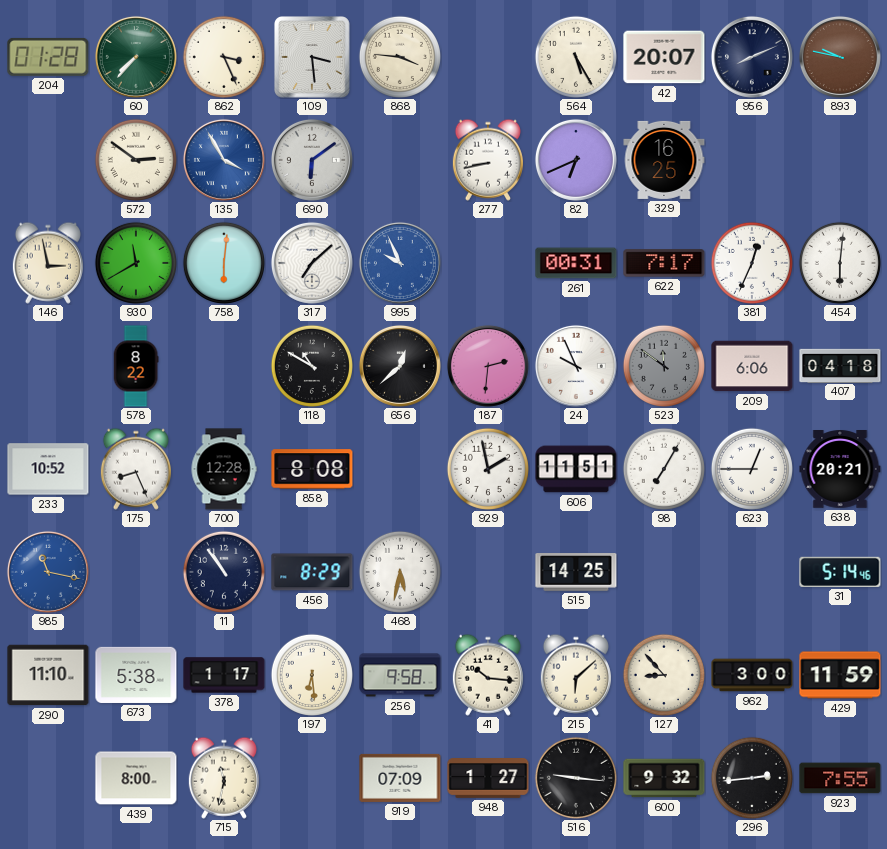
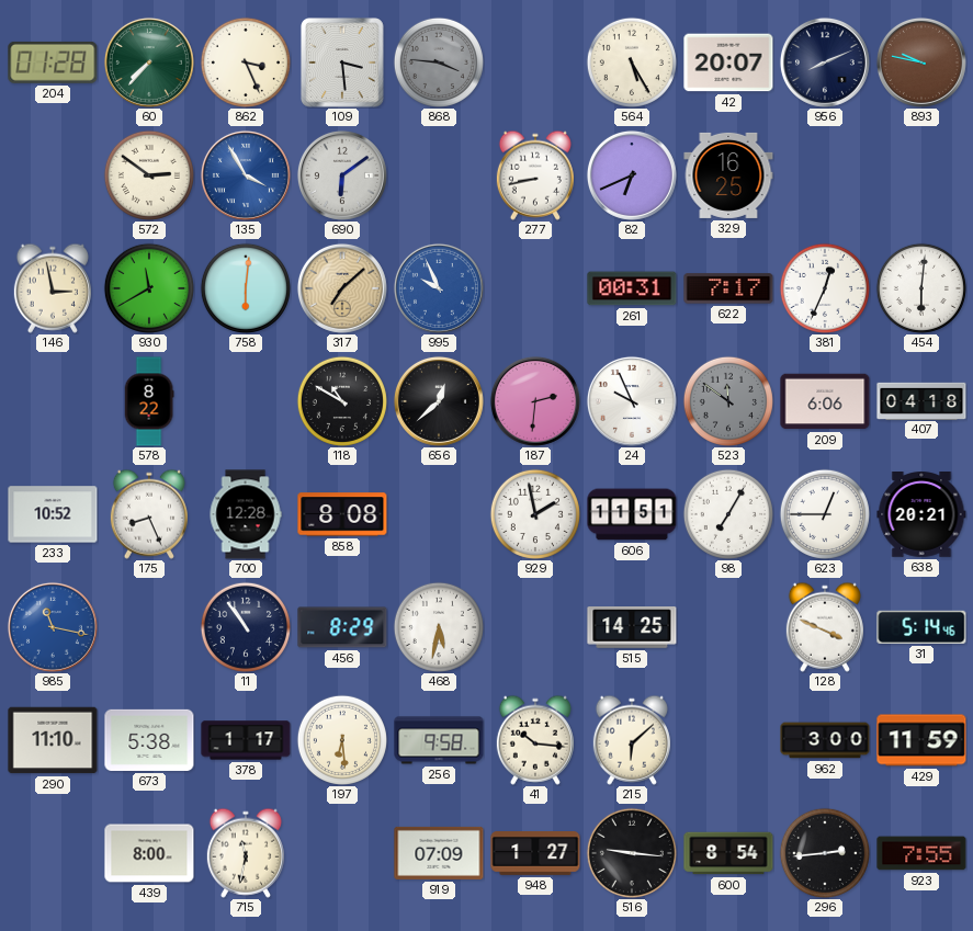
868 dial: cream -> grey
317 dial: white -> champagne
128: none -> 3:49
127: 8:53 -> none
600: 9:32 -> 8:54
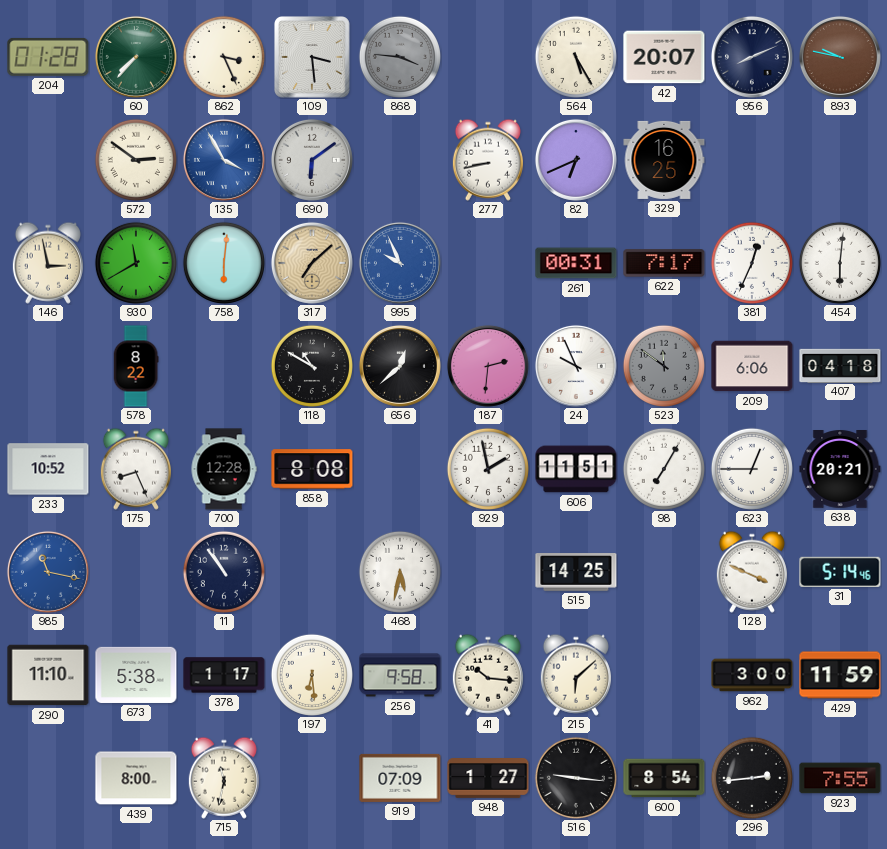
456: 8:29 -> none
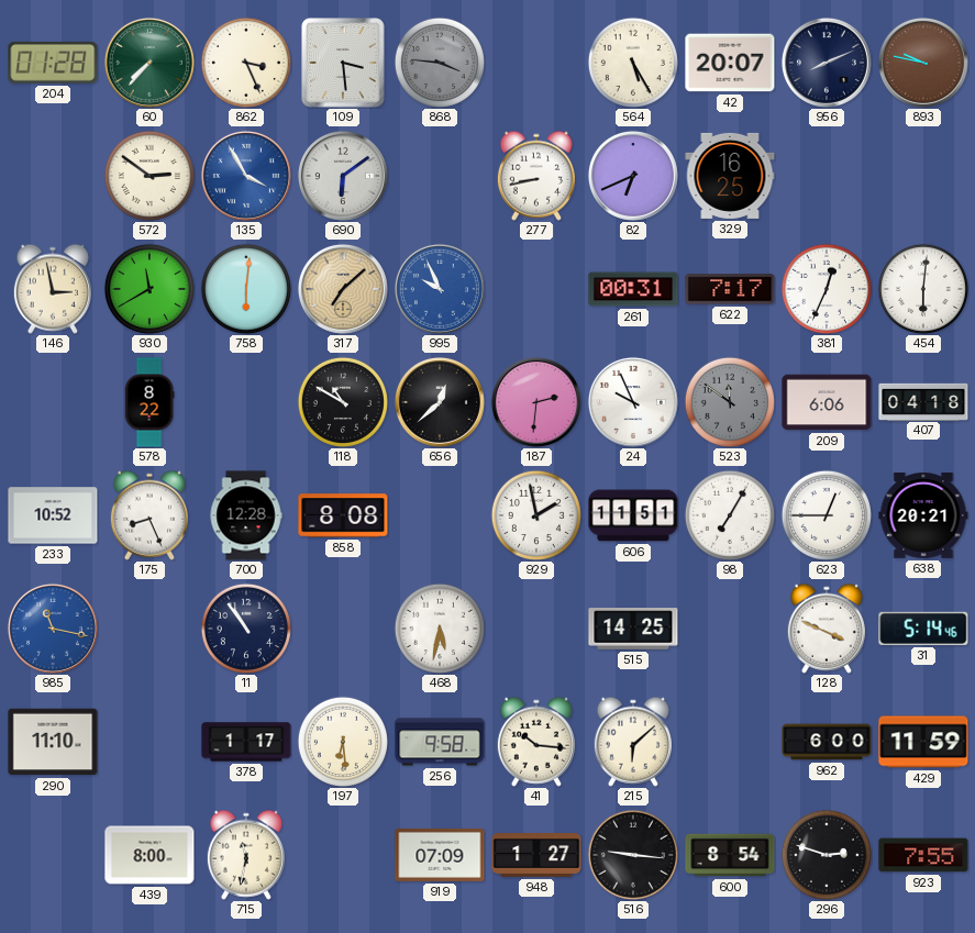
673: 5:38 -> none
962: 3:00 -> 6:00
296: 2:44 -> 2:48
